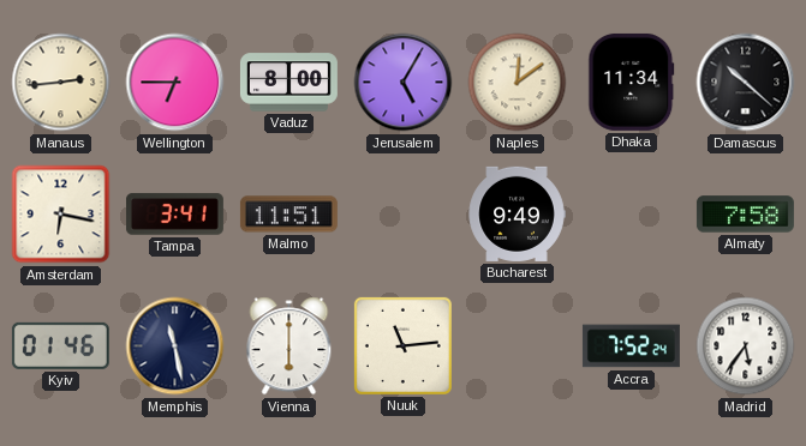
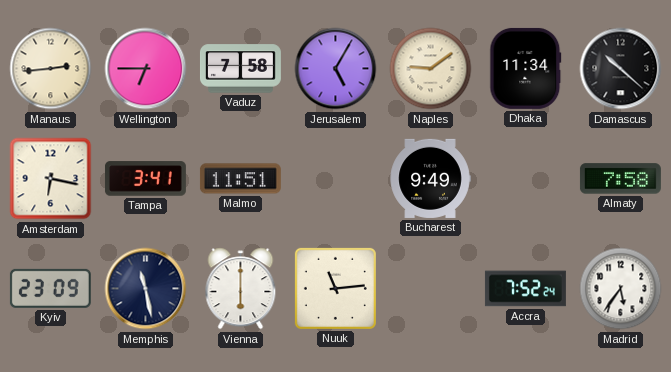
Vaduz: 8:00 -> 7:58
Naples: 12:09 -> 9:09
Kyiv: 01:46 -> 23:09
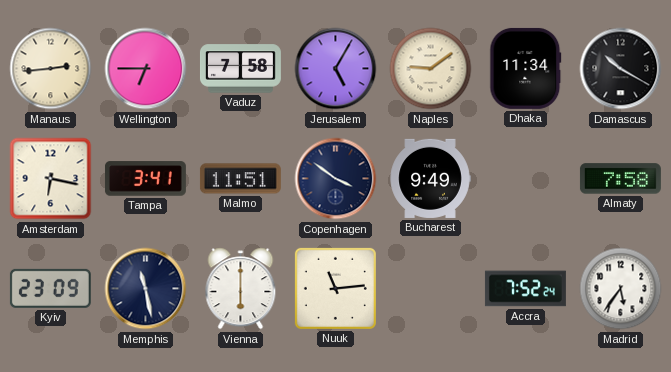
Damascus: 10:22 -> 10:20
Copenhagen: none -> 3:51
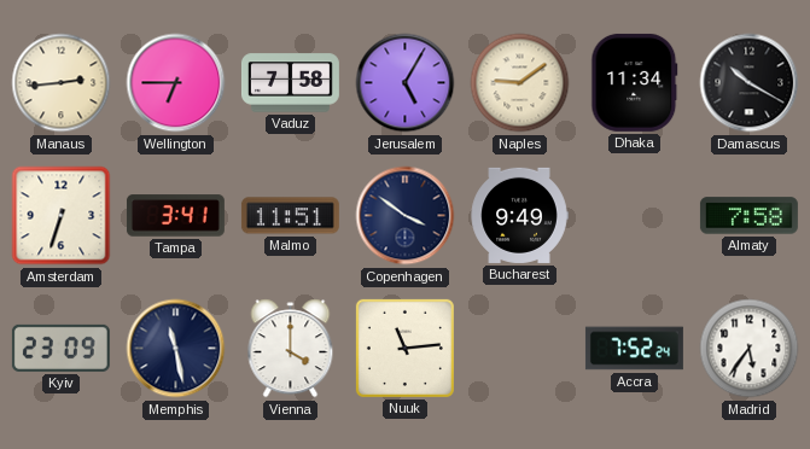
Amsterdam: 6:17 -> 6:33
Vienna: 6:00 -> 4:00
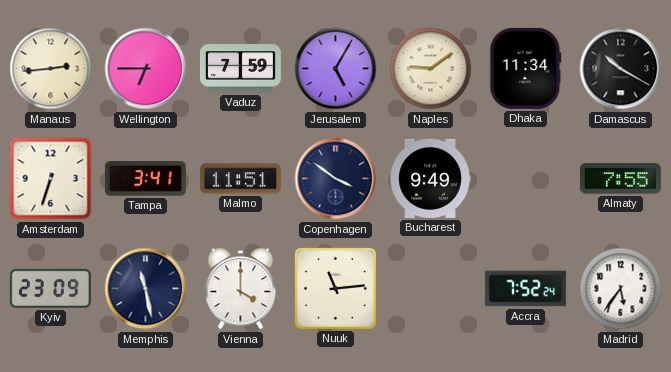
Vaduz: 7:58 -> 7:59
Almaty: 7:58 -> 7:55
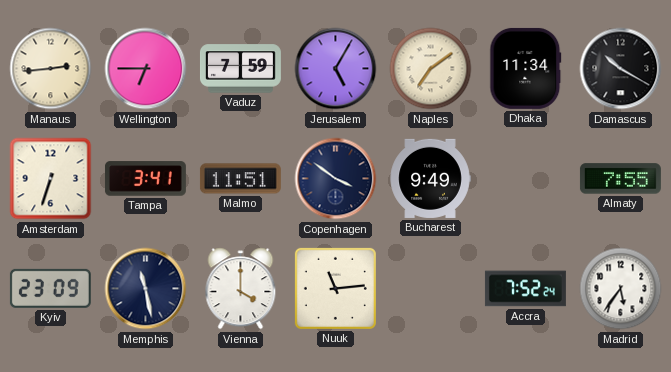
Naples: 9:09 -> 7:09
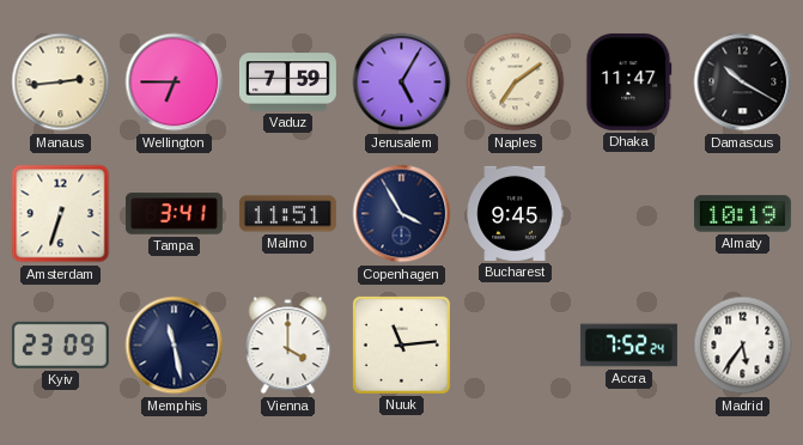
Dhaka: 11:34 -> 11:47
Copenhagen: 3:51 -> 3:55
Bucharest: 9:49 -> 9:45
Almaty: 7:55 -> 10:19
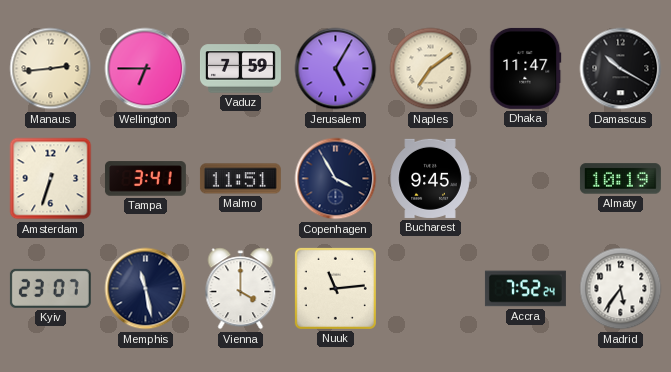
Kyiv: 23:09 -> 23:07
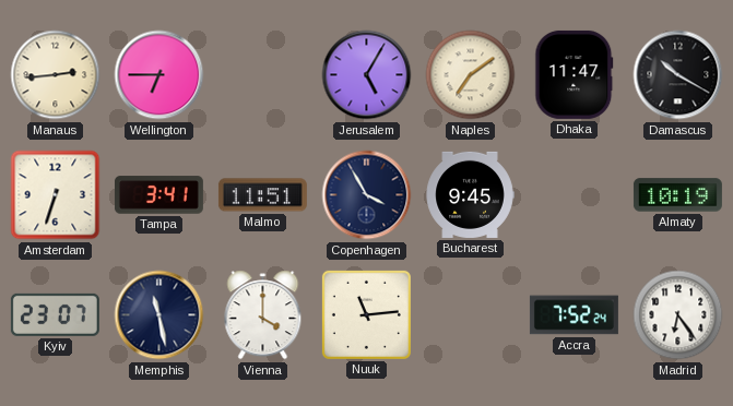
Vaduz: 7:59 -> none
Madrid: 5:36 -> 6:24
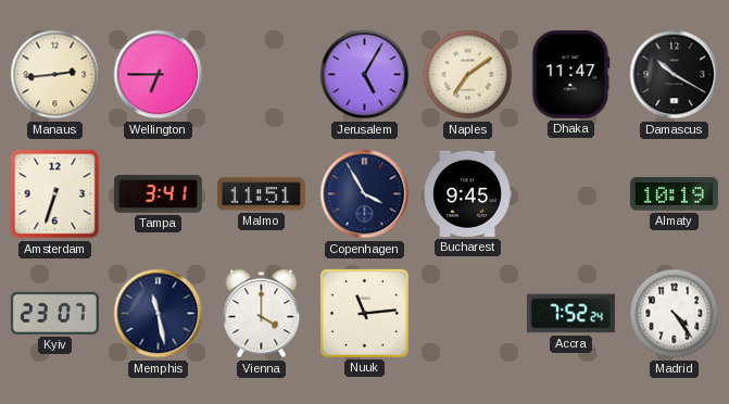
Madrid: 6:24 -> 4:24
